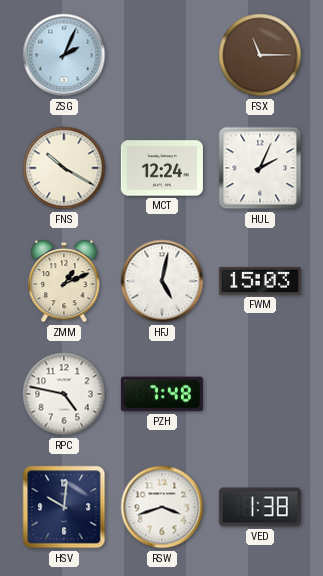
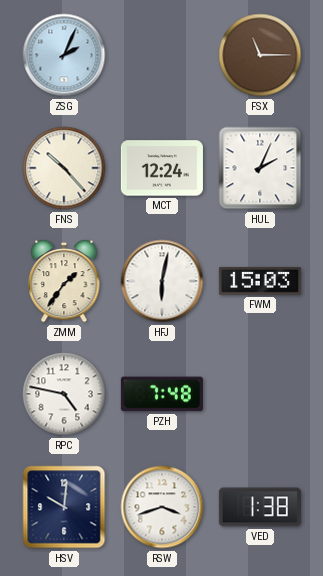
FNS: 10:20 -> 10:23
ZMM: 1:11 -> 1:36
HFJ: 5:02 -> 6:02
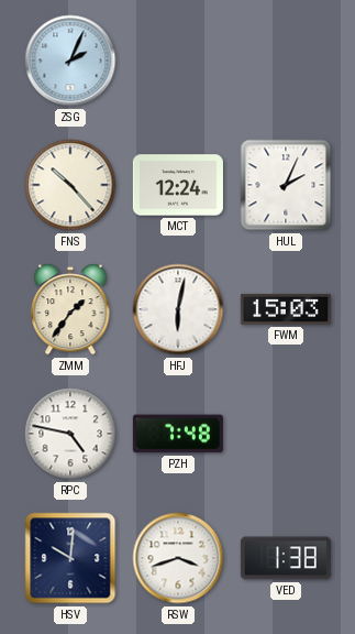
FSX: 11:15 -> none
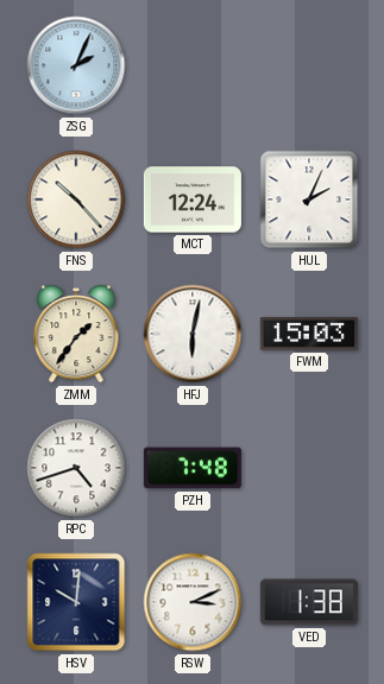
RPC: 4:47 -> 4:42
RSW: 3:42 -> 3:11
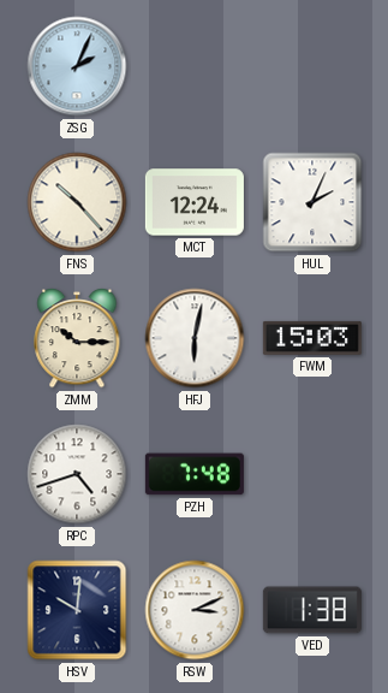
ZMM: 1:36 -> 10:15
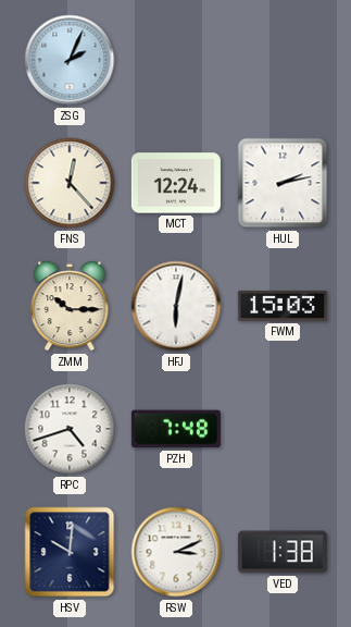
FNS: 10:23 -> 12:23
HUL: 2:04 -> 2:13
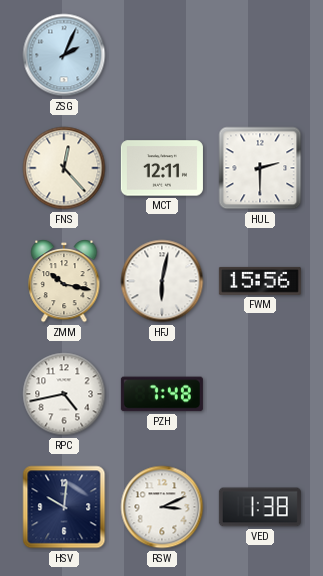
MCT: 12:24 -> 12:11
HUL: 2:13 -> 2:30
ZMM: 10:15 -> 10:17
FWM: 15:03 -> 15:56
RPC: 4:42 -> 4:43
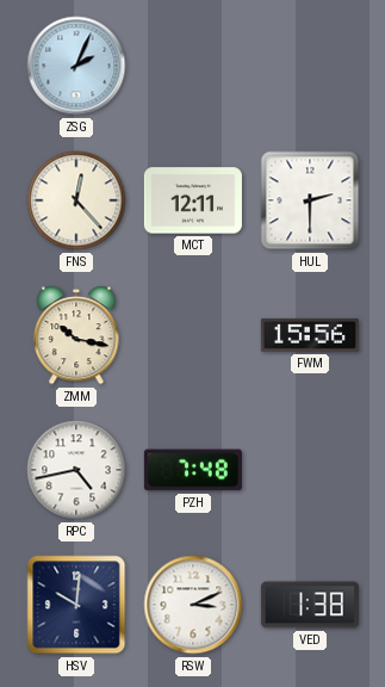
HFJ: 6:02 -> none
